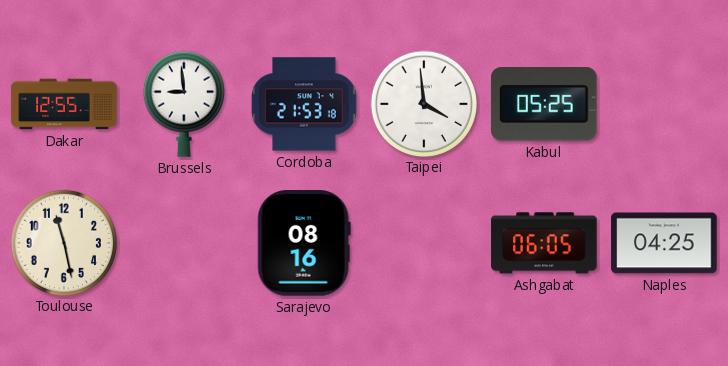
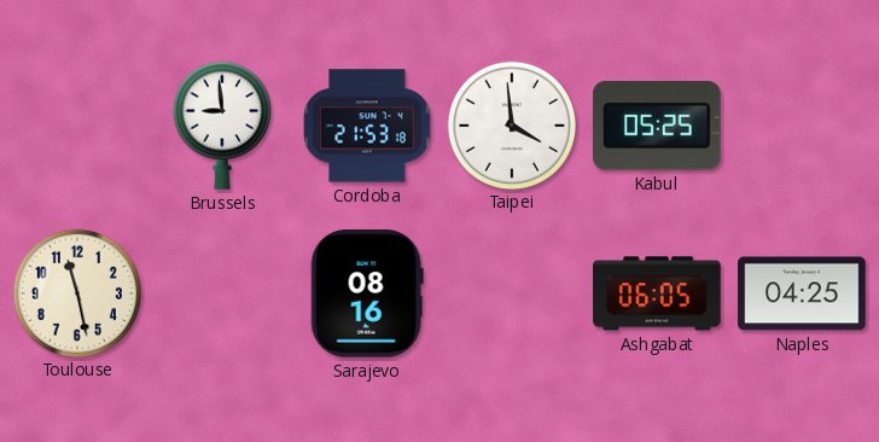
Dakar: 12:55 -> none
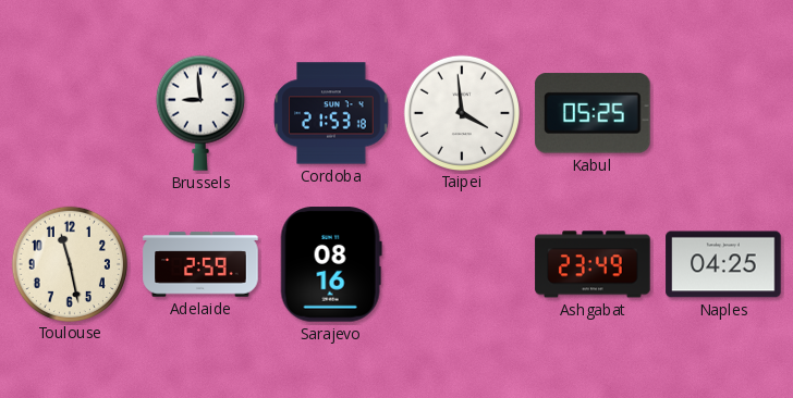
Adelaide: none -> 2:59
Ashgabat: 06:05 -> 23:49
